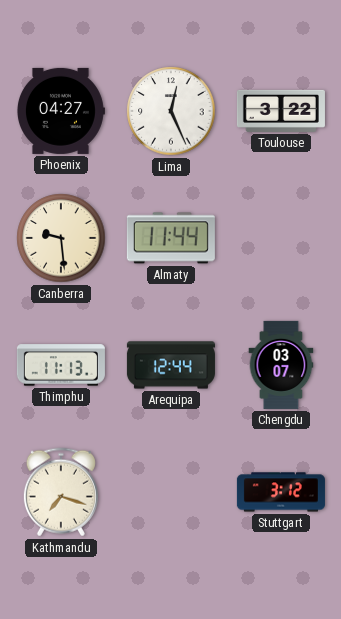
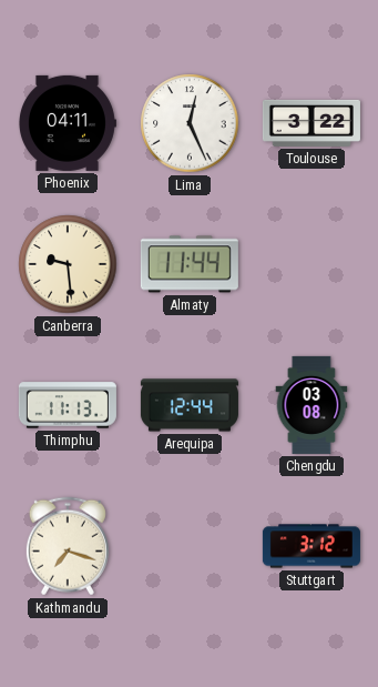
Phoenix: 04:27 -> 04:11
Chengdu: 03:07 -> 03:08
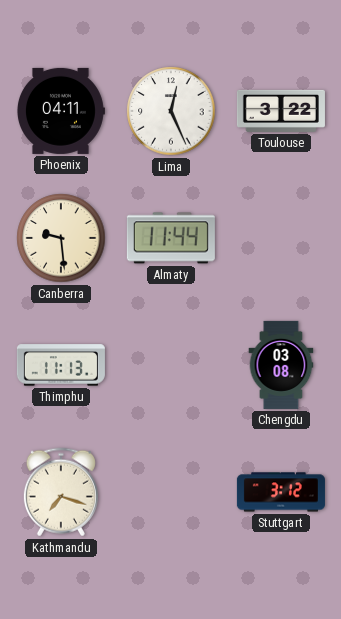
Arequipa: 12:44 -> none
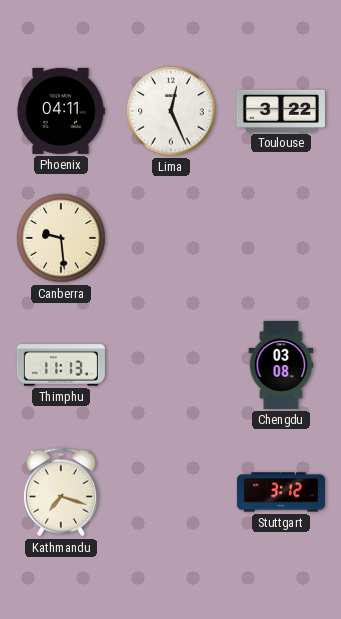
Almaty: 11:44 -> none
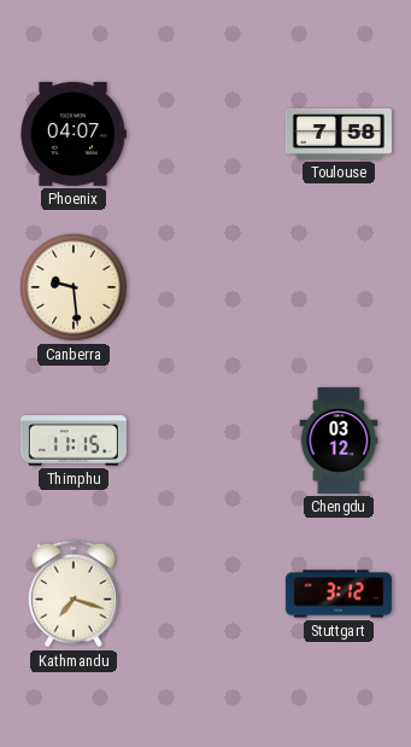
Phoenix: 04:11 -> 04:07
Lima: 12:26 -> none
Toulouse: 3:22 -> 7:58
Thimphu: 11:13 -> 11:15
Chengdu: 03:08 -> 03:12
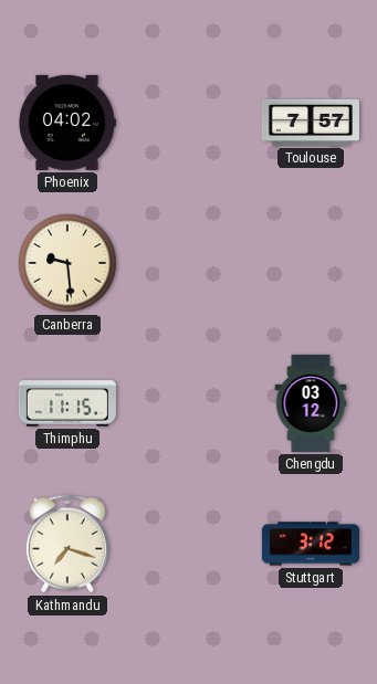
Phoenix: 04:07 -> 04:02
Toulouse: 7:58 -> 7:57
